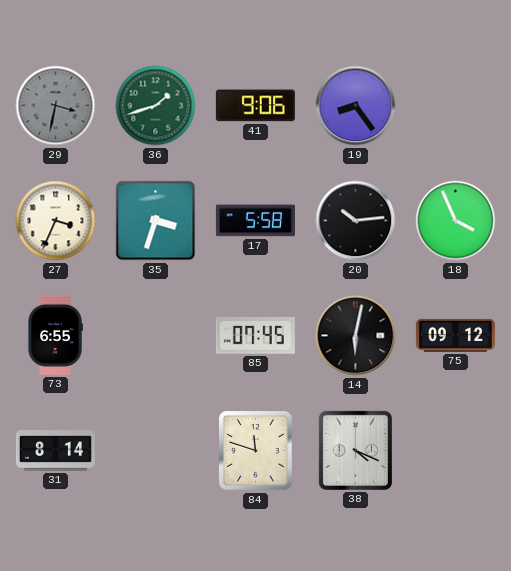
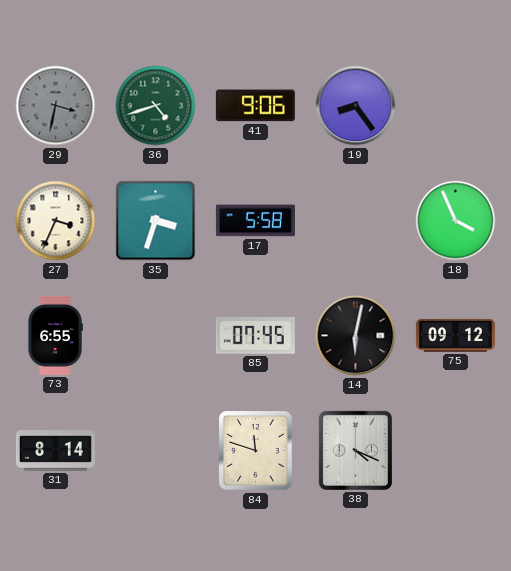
36: 1:42 -> 4:42
20: 10:14 -> none
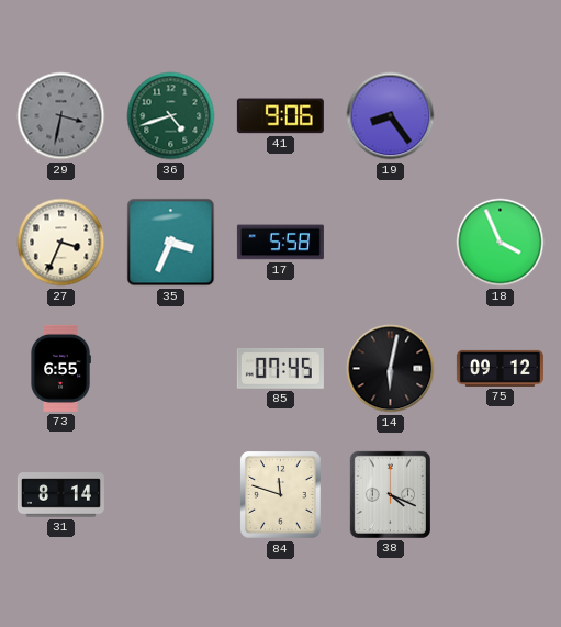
35: 3:33 -> 3:34
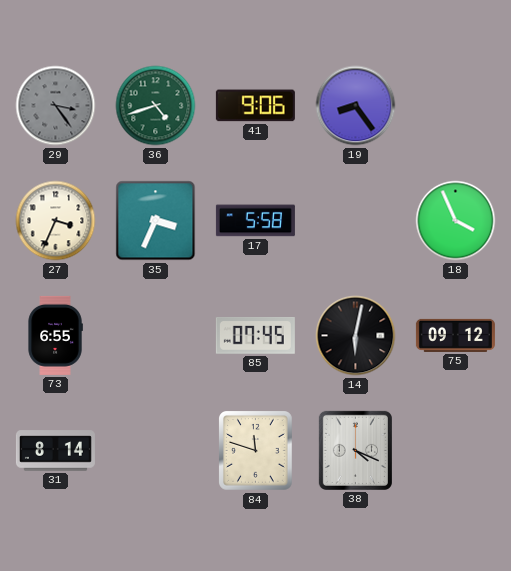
29: 3:32 -> 3:24
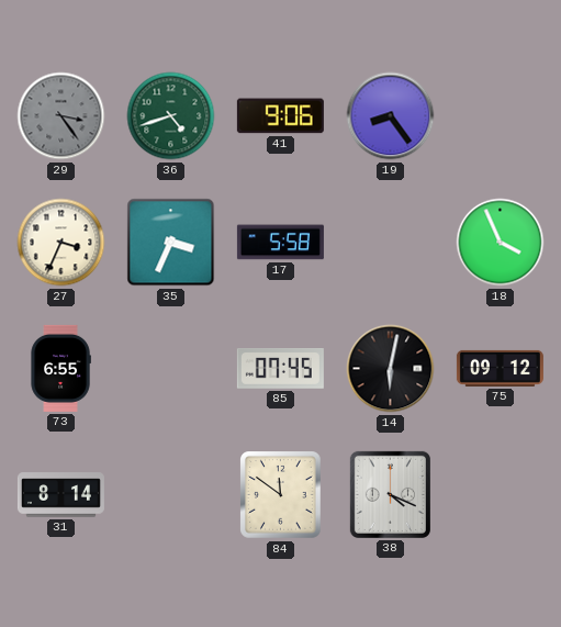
84: 11:48 -> 11:51
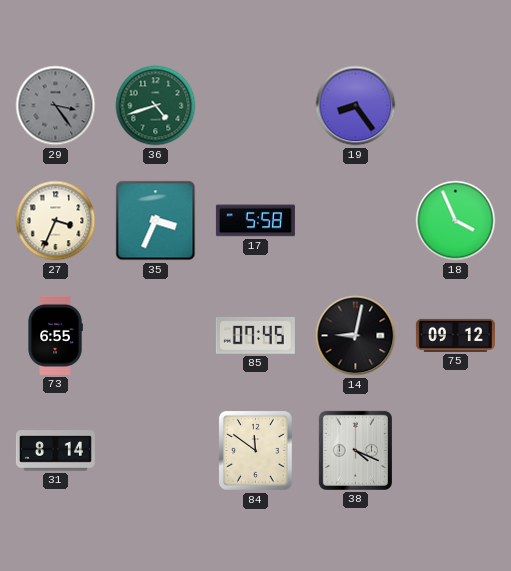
41: 9:06 -> none
14: 6:02 -> 9:02
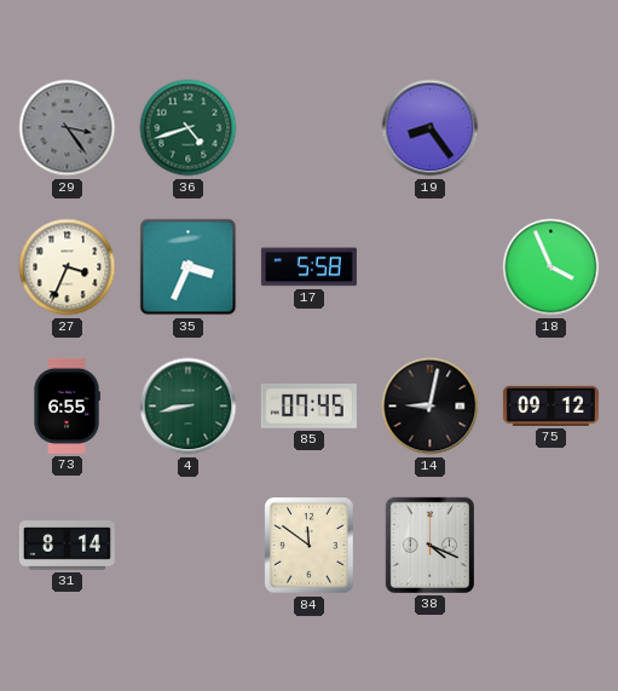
4: none -> 8:43
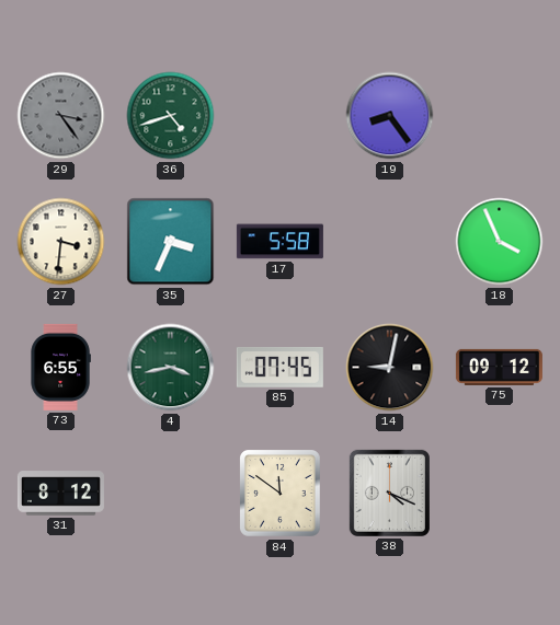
27: 3:34 -> 3:31
4: 8:43 -> 3:43
31: 8:14 -> 8:12
